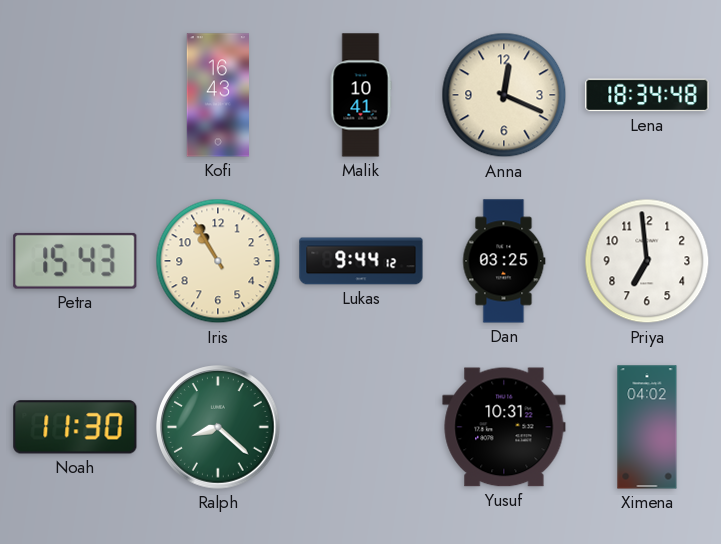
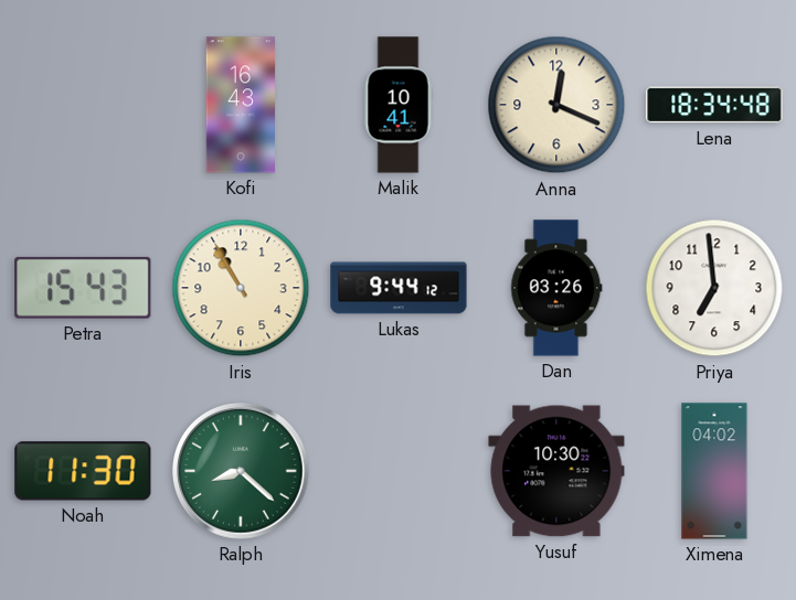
Dan: 03:25 -> 03:26
Yusuf: 10:31 -> 10:30
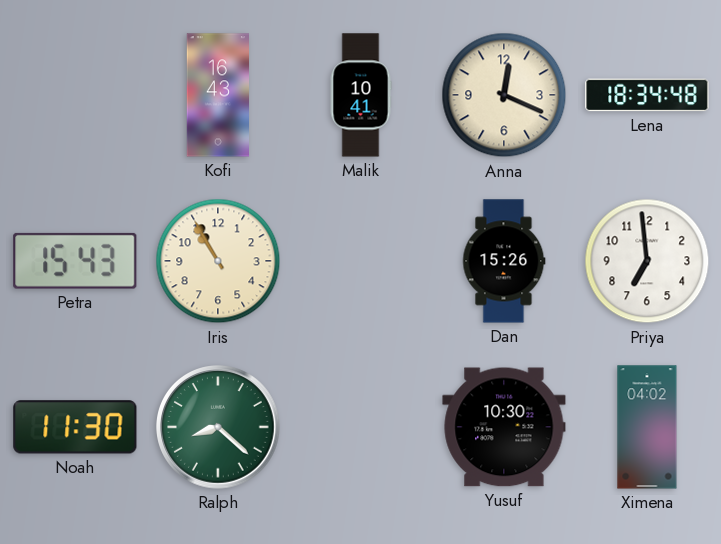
Lukas: 9:44 -> none
Dan: 03:26 -> 15:26
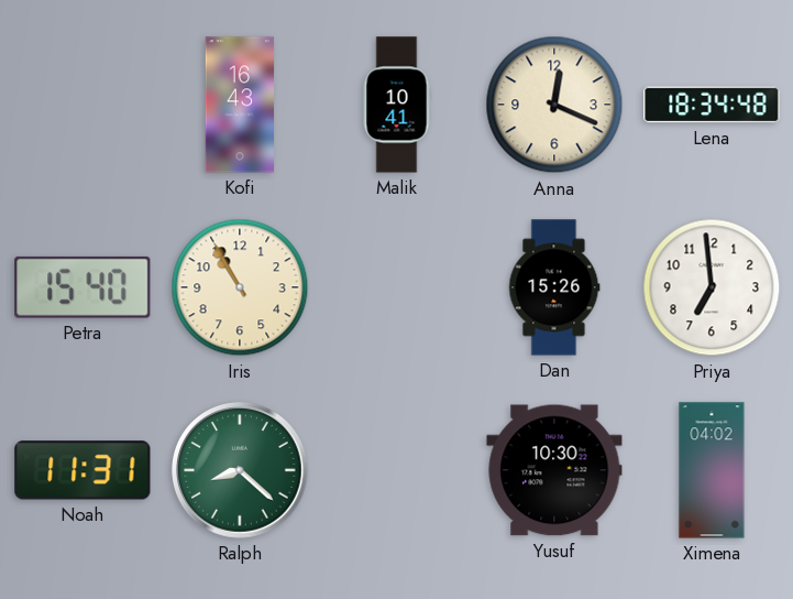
Petra: 15:43 -> 15:40
Noah: 11:30 -> 11:31
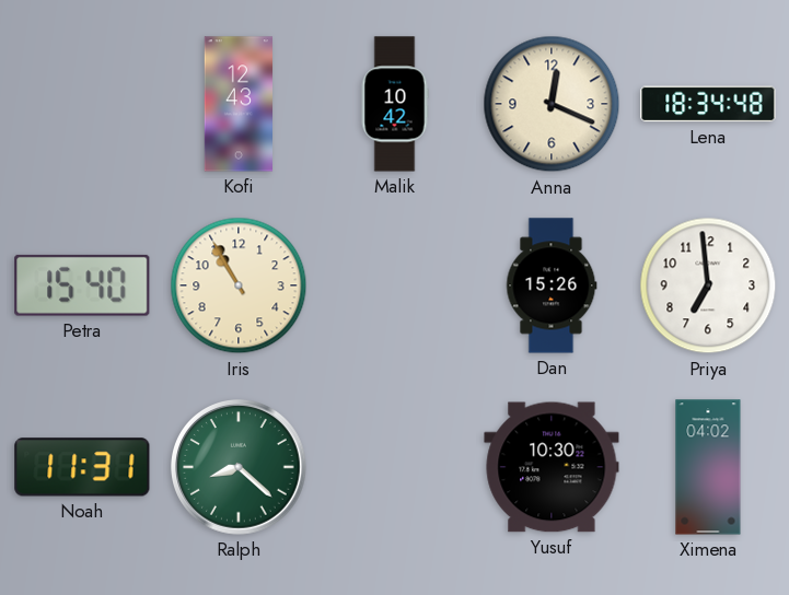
Kofi: 16:43 -> 12:43
Malik: 10:41 -> 10:42
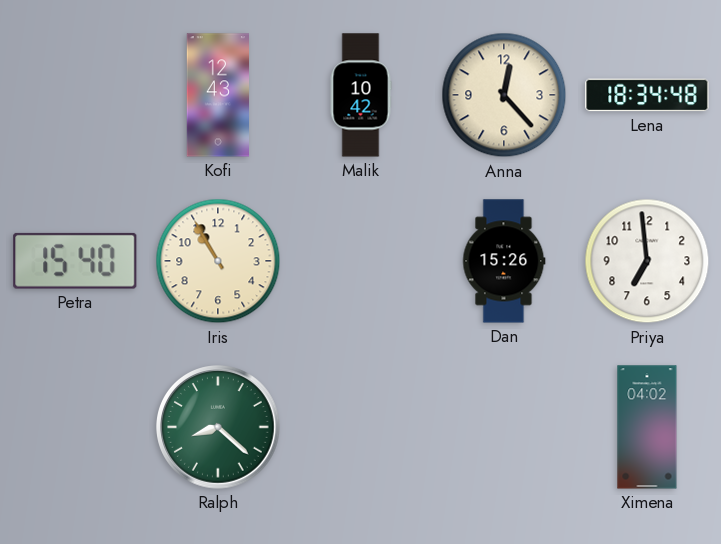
Anna: 12:19 -> 12:23
Noah: 11:31 -> none
Yusuf: 10:30 -> none
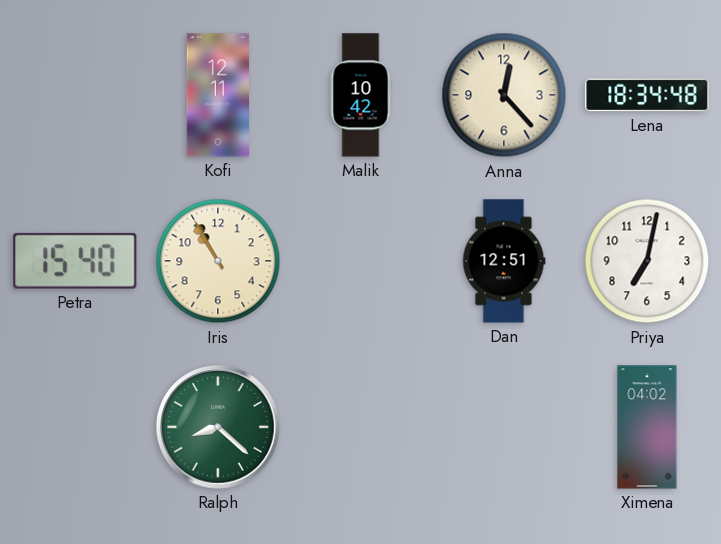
Kofi: 12:43 -> 12:11
Dan: 15:26 -> 12:51
Priya: 6:59 -> 7:02
